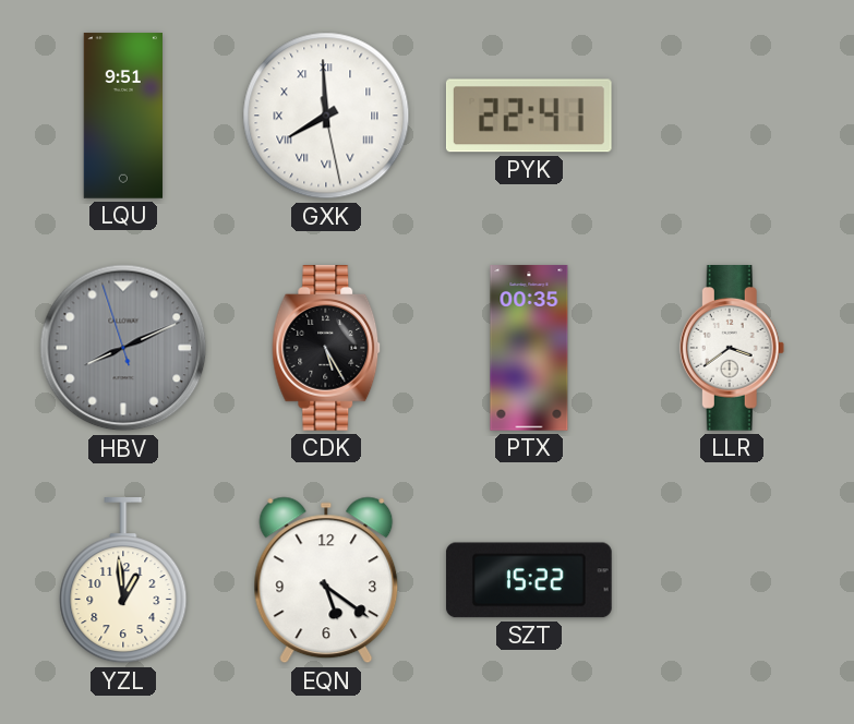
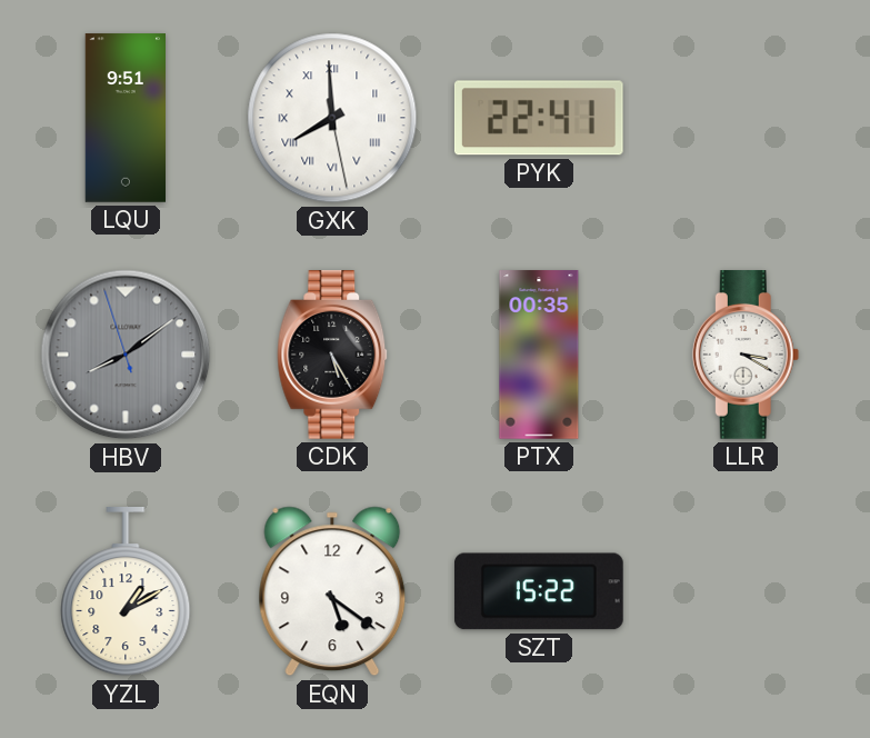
HBV: 8:10 -> 8:08
LLR: 3:39 -> 3:20
YZL: 12:59 -> 1:10
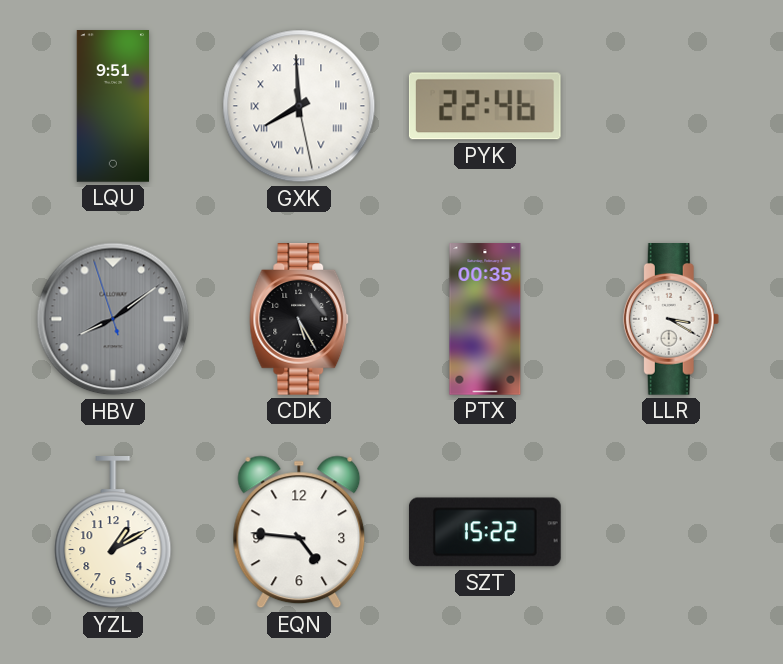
PYK: 22:41 -> 22:46
EQN: 5:21 -> 4:46
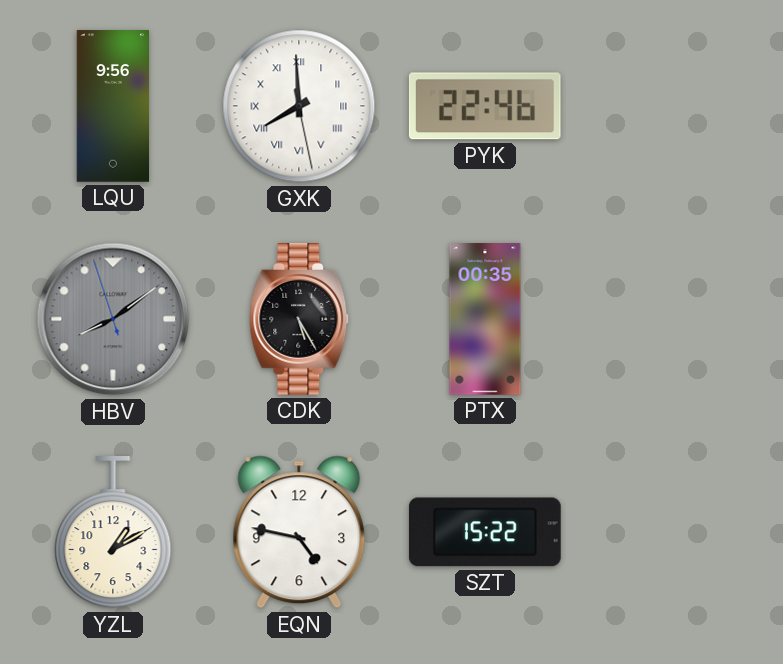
LQU: 9:51 -> 9:56
LLR: 3:20 -> none
EQN: 4:46 -> 4:47
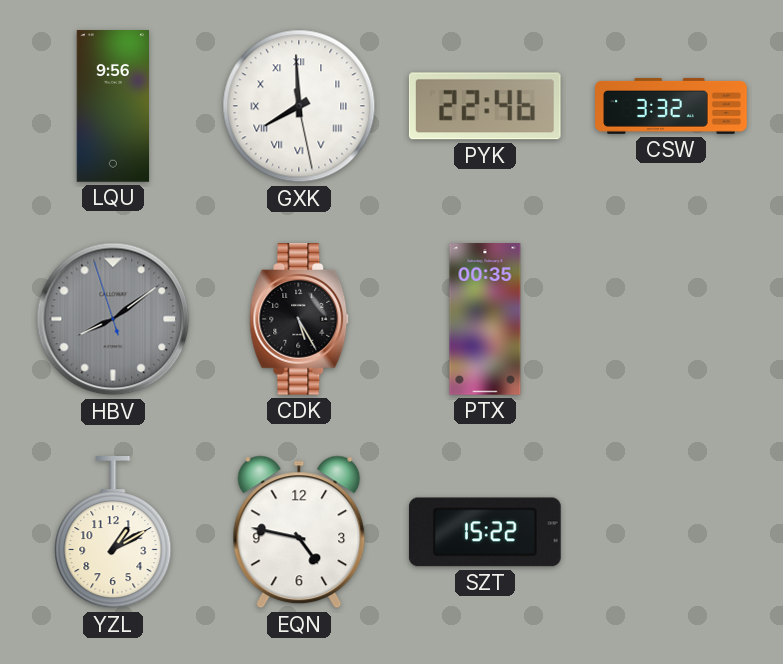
CSW: none -> 3:32
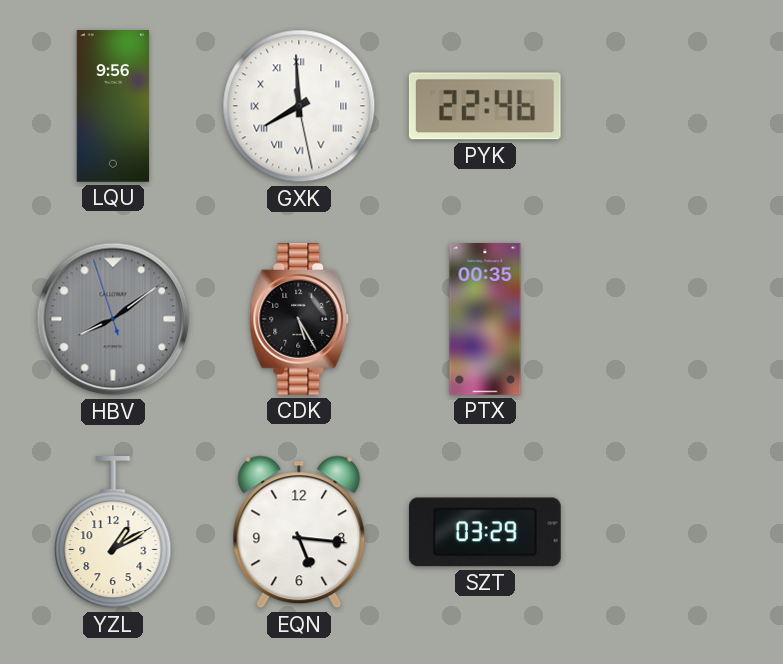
CSW: 3:32 -> none
EQN: 4:47 -> 5:16
SZT: 15:22 -> 03:29
